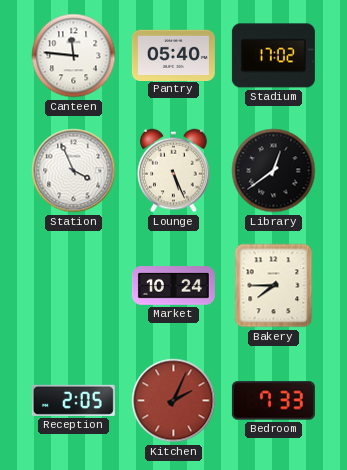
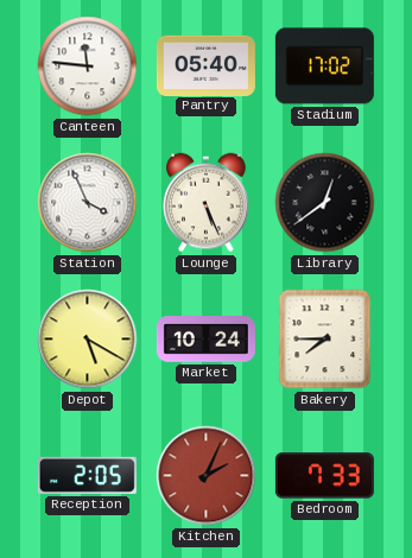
Depot: none -> 5:20
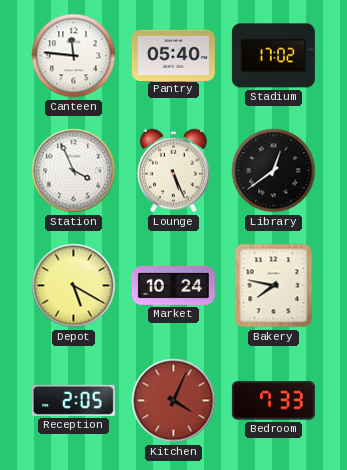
Bakery: 7:45 -> 7:47
Kitchen: 2:04 -> 4:04
